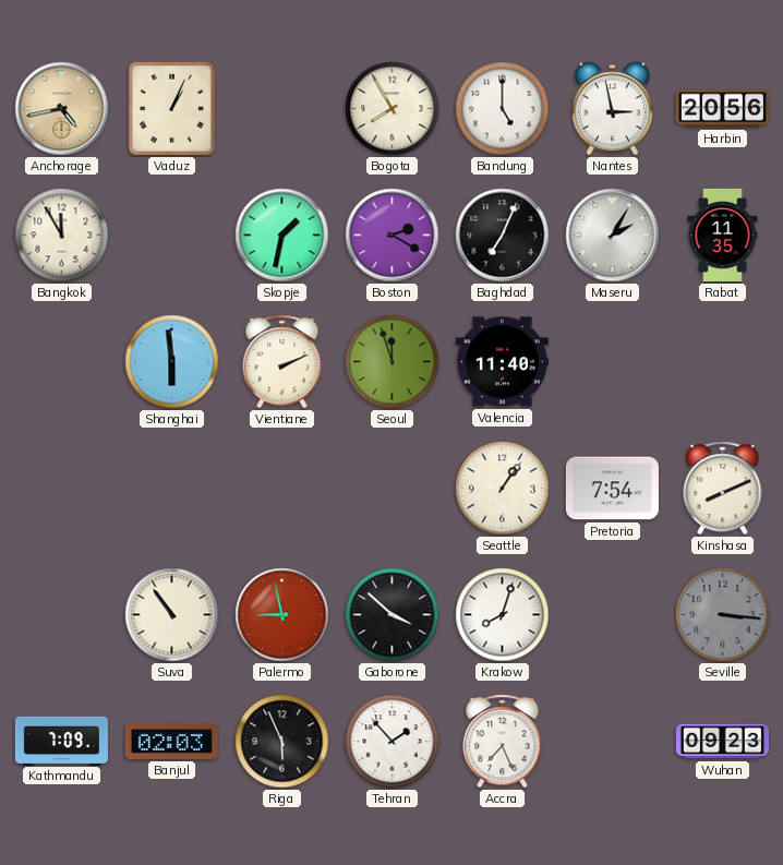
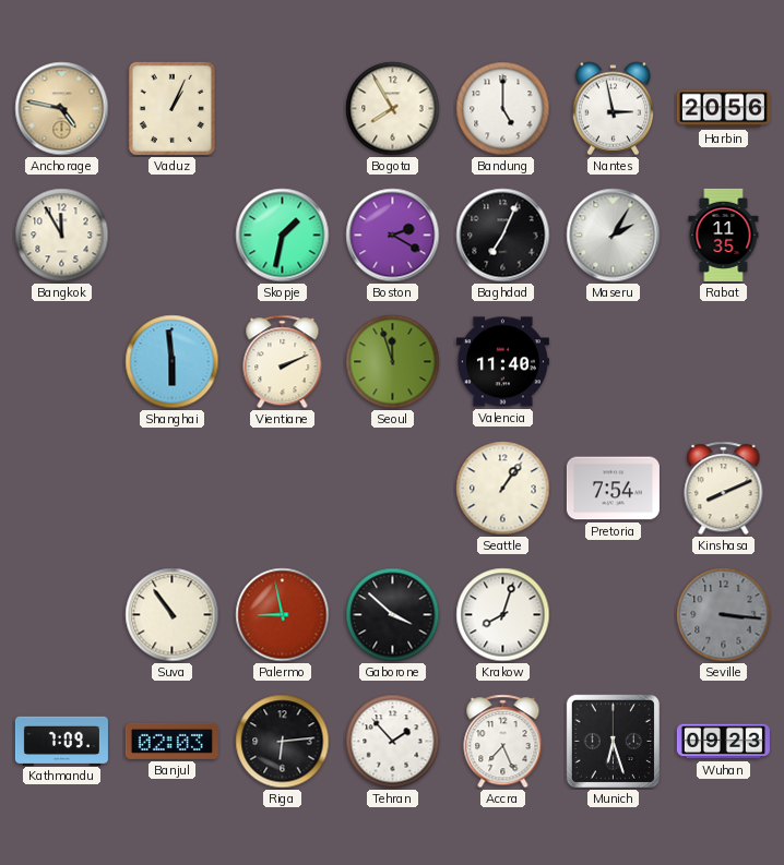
Anchorage: 4:43 -> 4:47
Riga: 5:56 -> 6:14
Munich: none -> 6:27
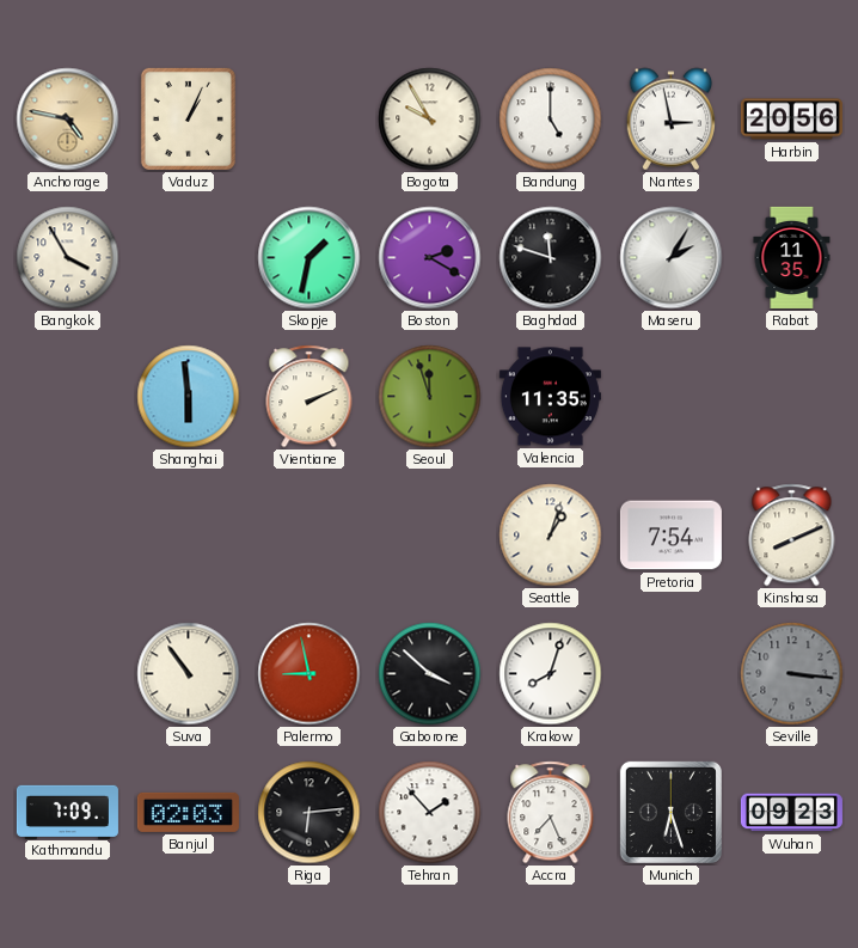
Bogota: 7:55 -> 9:55
Bangkok: 11:55 -> 3:55
Baghdad: 7:04 -> 11:48
Valencia: 11:40 -> 11:35
Seattle: 1:06 -> 1:03
